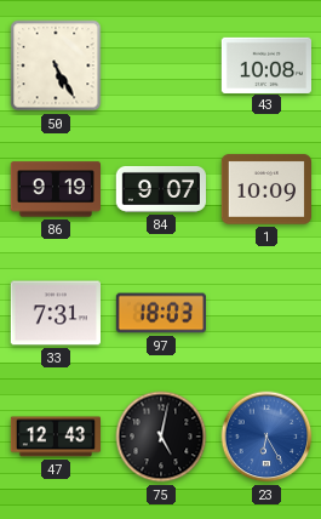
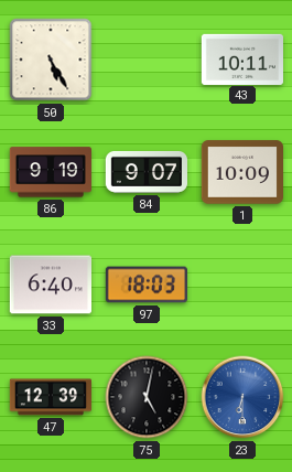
43: 10:08 -> 10:11
33: 7:31 -> 6:40
47: 12:43 -> 12:39
23: 6:25 -> 6:30
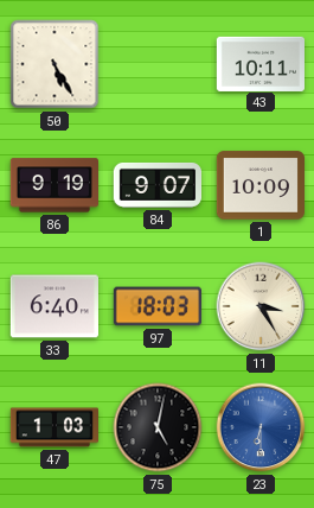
11: none -> 3:25
47: 12:39 -> 1:03
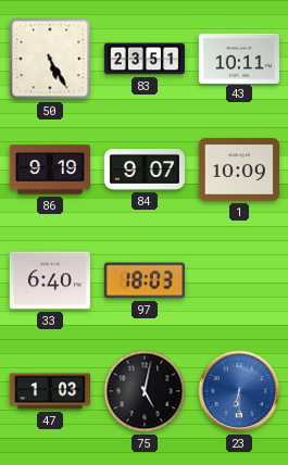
83: none -> 23:51
11: 3:25 -> none
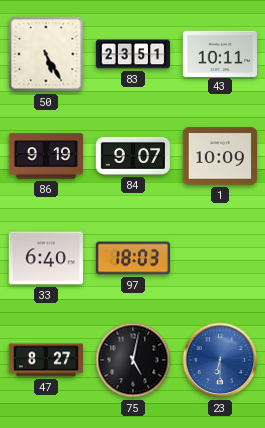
47: 1:03 -> 8:27
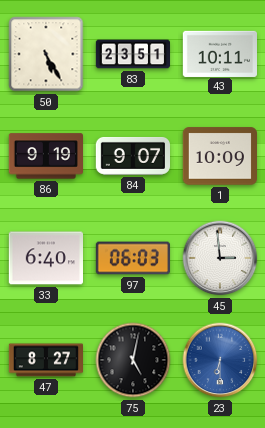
97: 18:03 -> 06:03
45: none -> 2:59
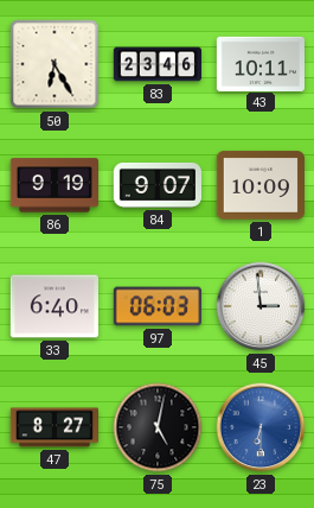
50: 5:25 -> 6:25
83: 23:51 -> 23:46
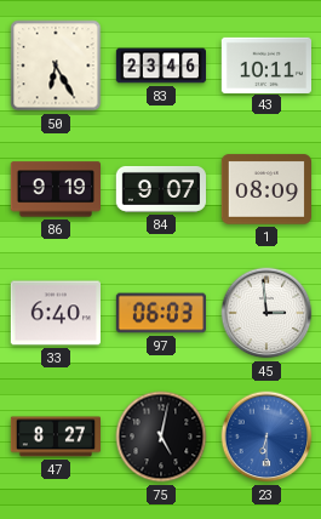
1: 10:09 -> 08:09
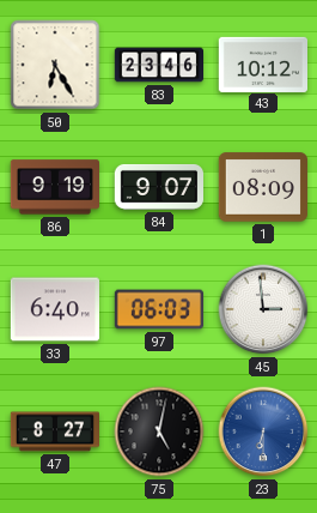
43: 10:11 -> 10:12
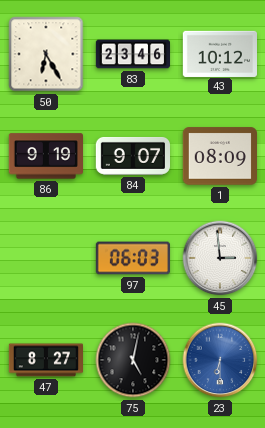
33: 6:40 -> none
